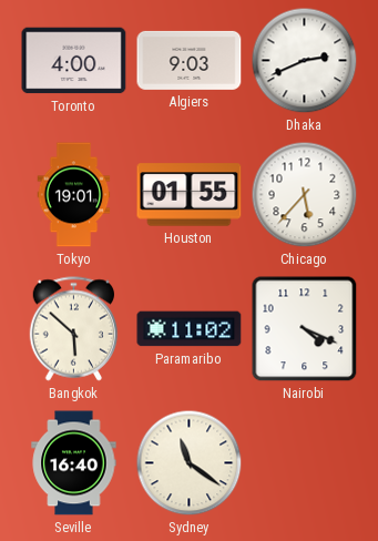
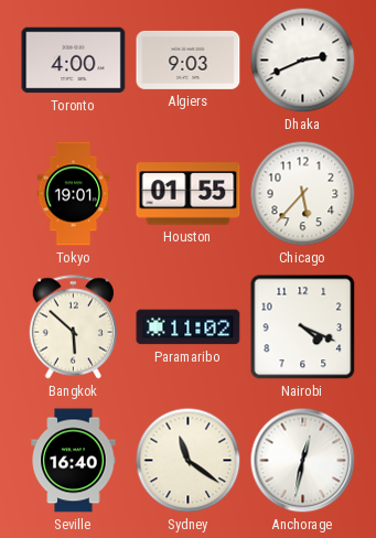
Anchorage: none -> 12:32
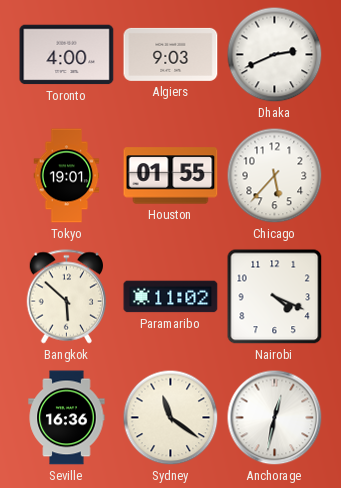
Seville: 16:40 -> 16:36
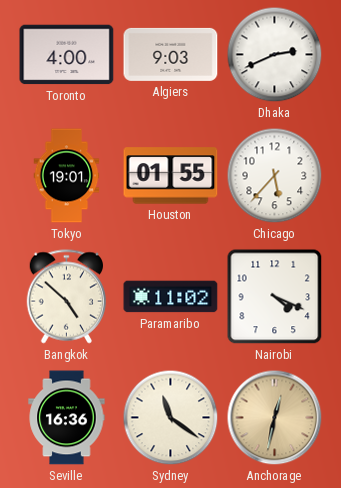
Bangkok: 5:52 -> 4:52
Anchorage dial: white -> champagne
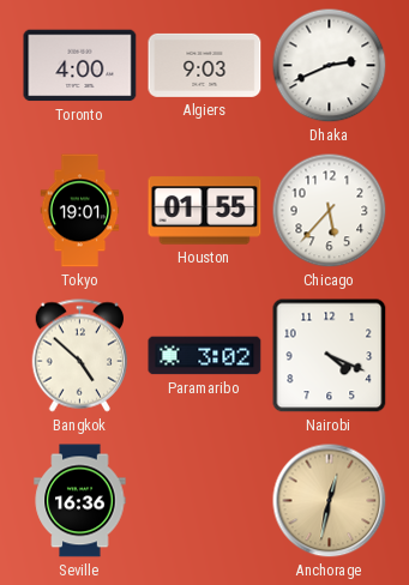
Paramaribo: 11:02 -> 3:02
Sydney: 11:21 -> none
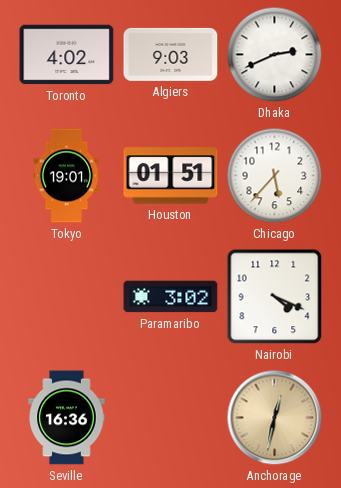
Toronto: 4:00 -> 4:02
Houston: 01:55 -> 01:51
Bangkok: 4:52 -> none
